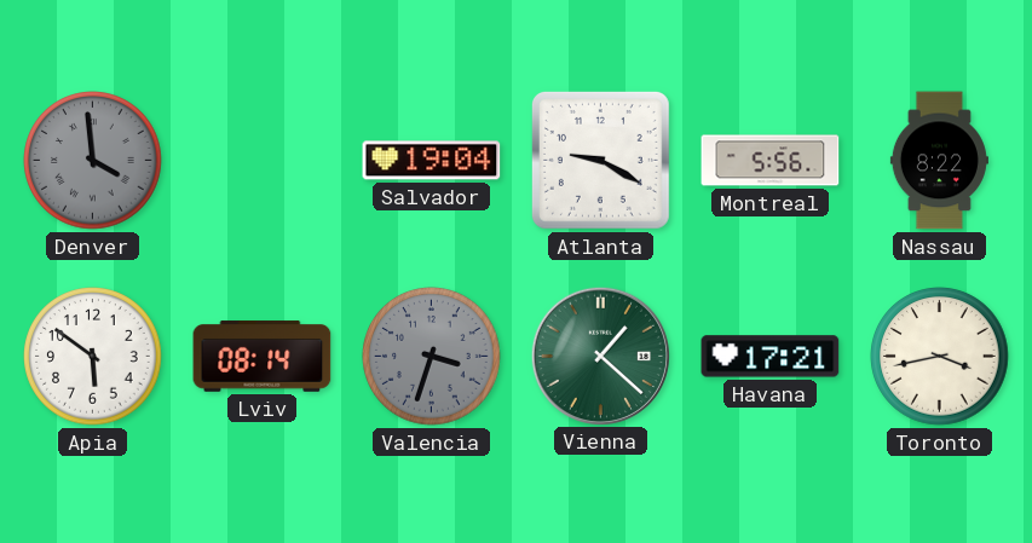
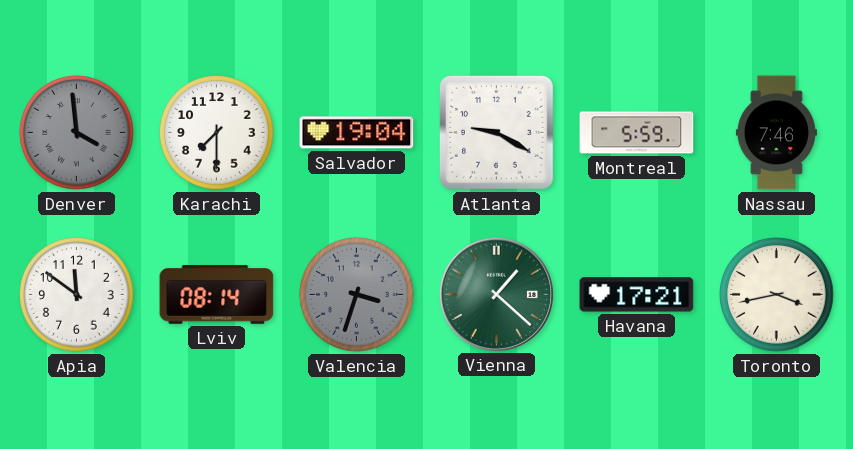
Karachi: none -> 7:30
Montreal: 5:56 -> 5:59
Nassau: 8:22 -> 7:46
Apia: 5:51 -> 11:51
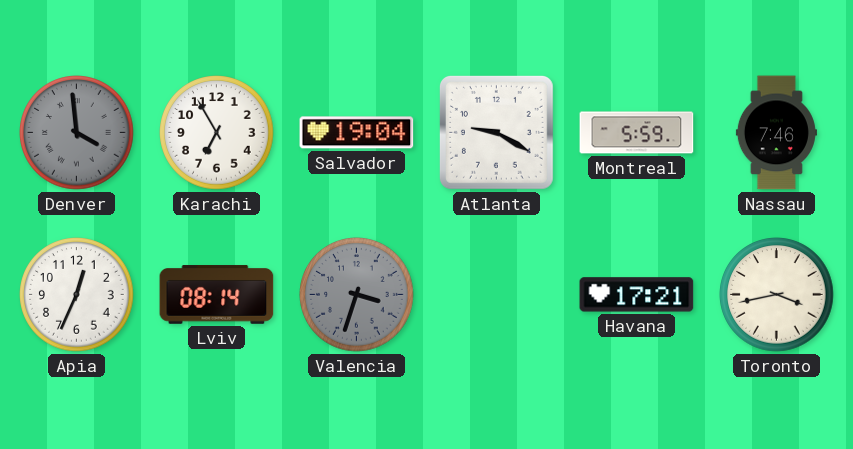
Karachi: 7:30 -> 6:55
Apia: 11:51 -> 12:34
Vienna: 1:22 -> none
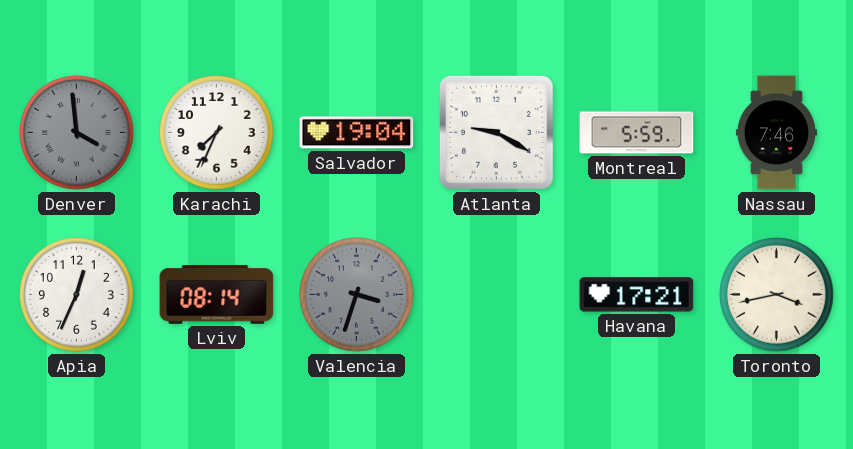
Karachi: 6:55 -> 7:34
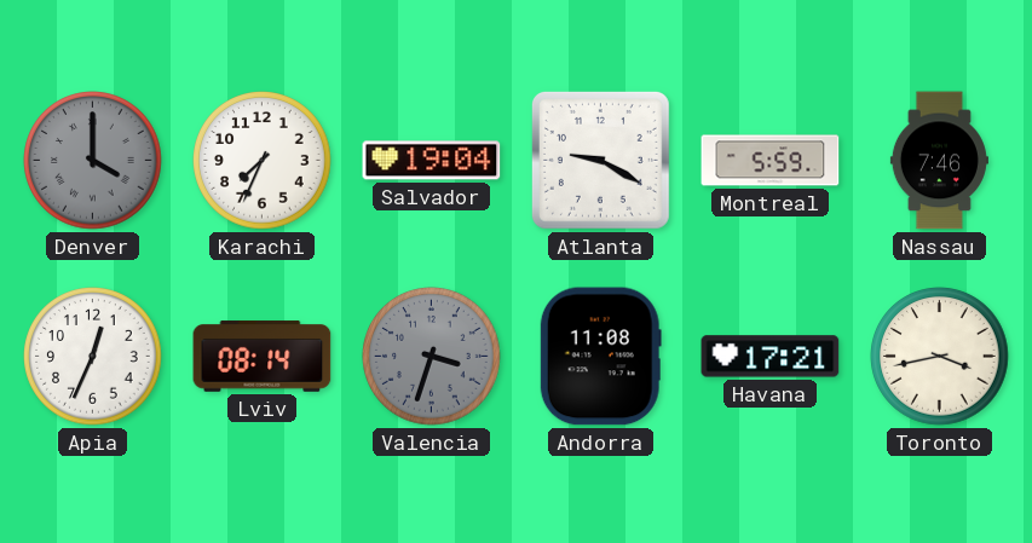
Denver: 3:59 -> 4:00
Andorra: none -> 11:08
